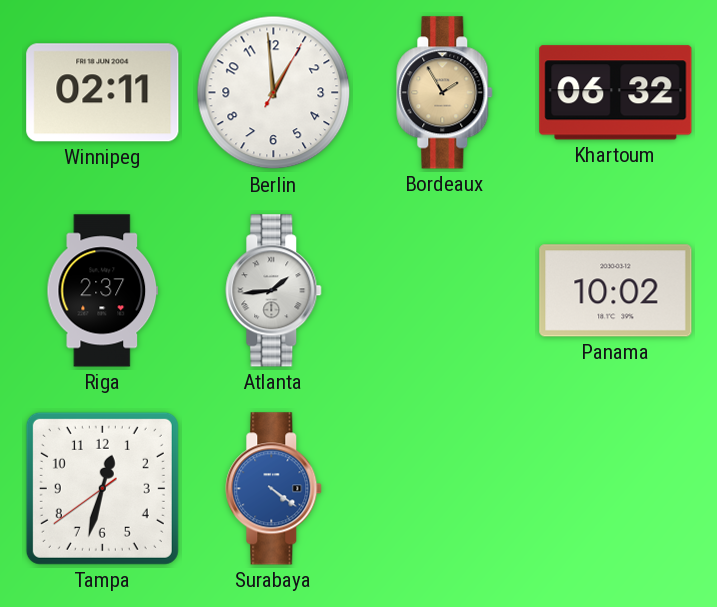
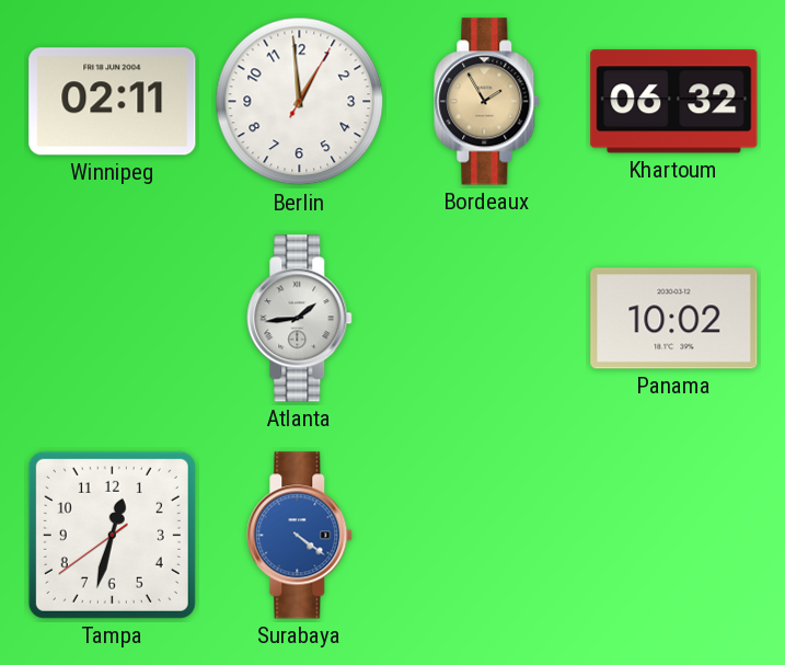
Riga: 2:37 -> none
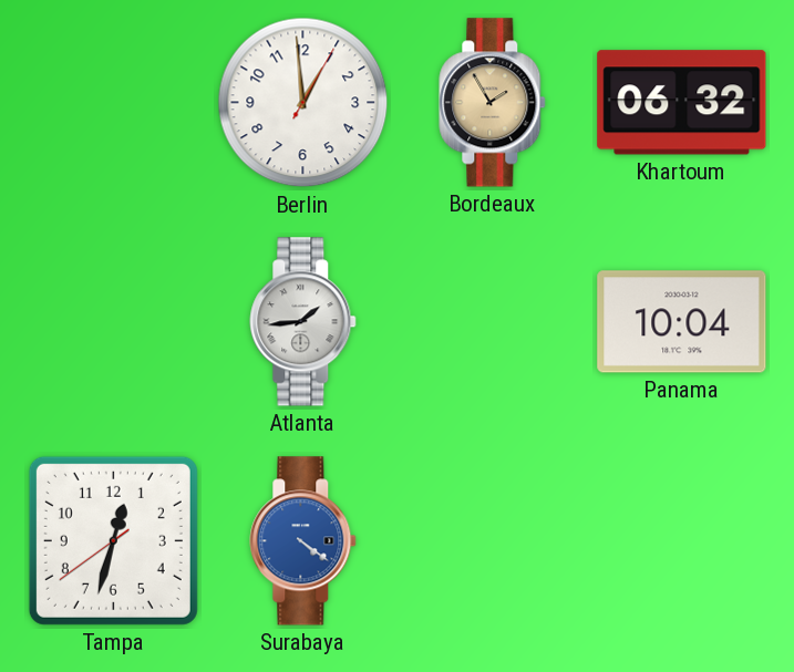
Winnipeg: 02:11 -> none
Panama: 10:02 -> 10:04
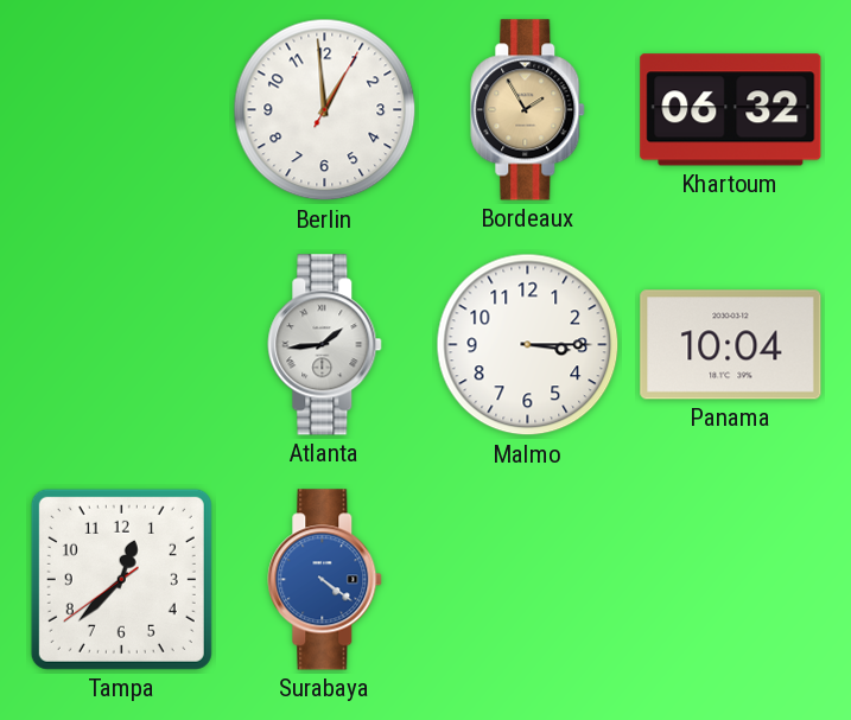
Malmo: none -> 3:15
Tampa: 12:32 -> 12:37
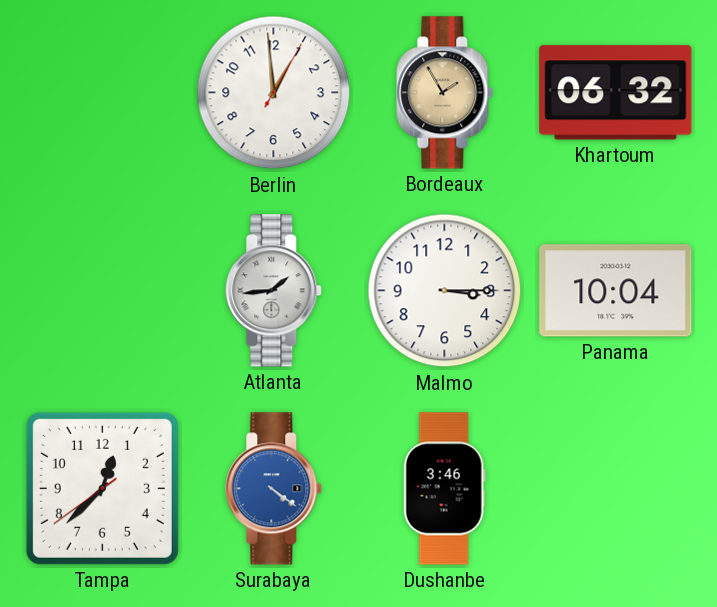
Dushanbe: none -> 3:46
